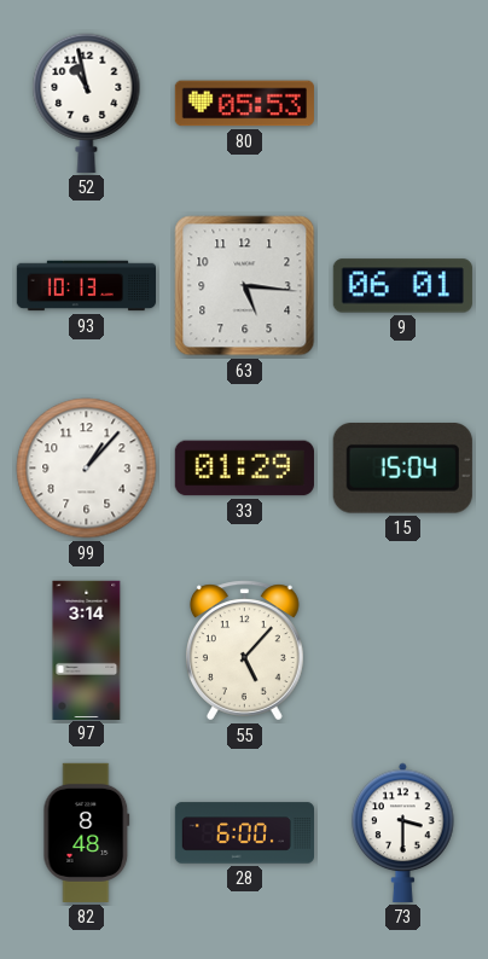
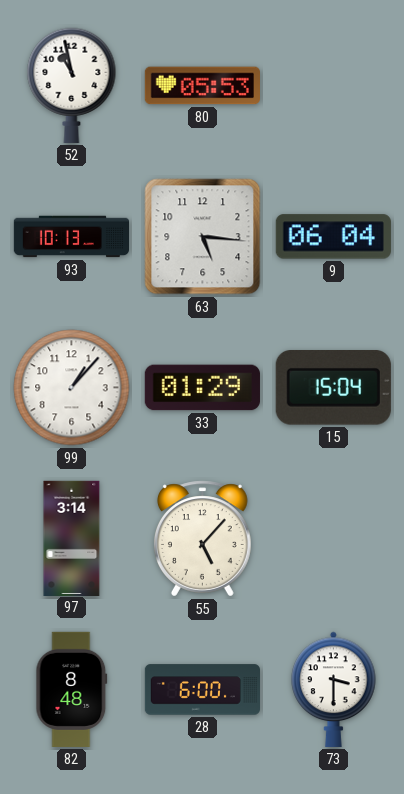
9: 06:01 -> 06:04
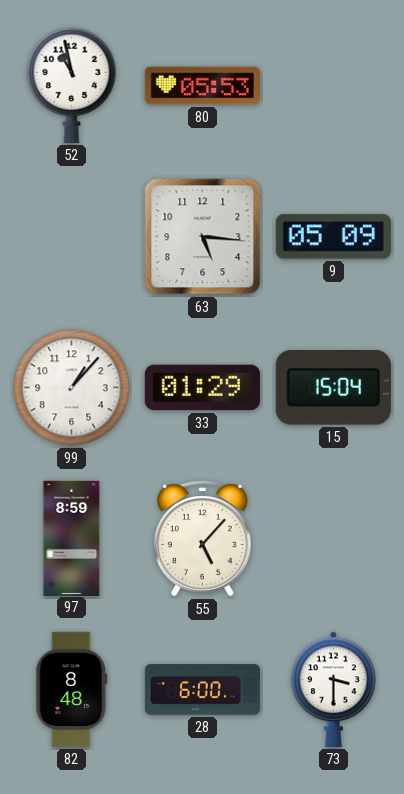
93: 10:13 -> none
9: 06:04 -> 05:09
97: 3:14 -> 8:59
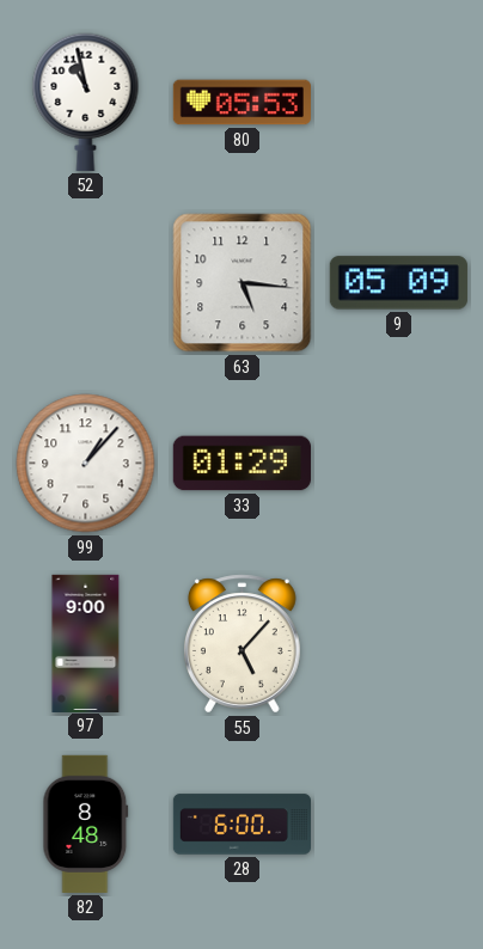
15: 15:04 -> none
97: 8:59 -> 9:00
73: 3:30 -> none
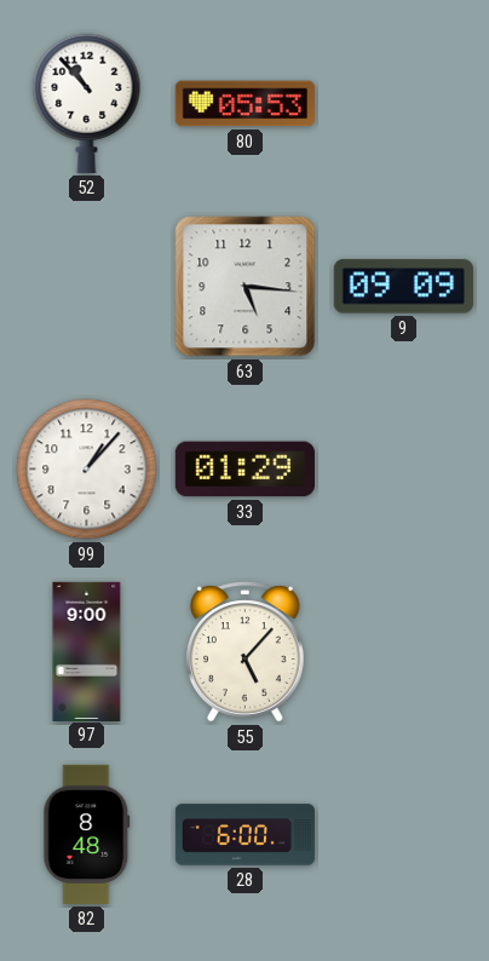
52: 10:58 -> 10:53
9: 05:09 -> 09:09
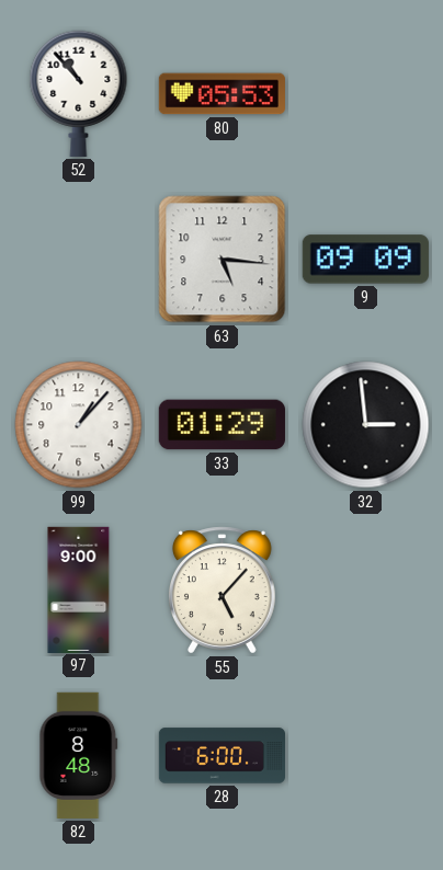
32: none -> 2:59
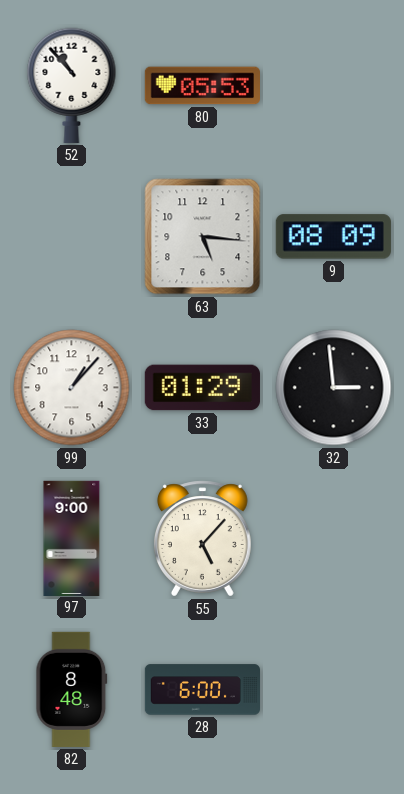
9: 09:09 -> 08:09
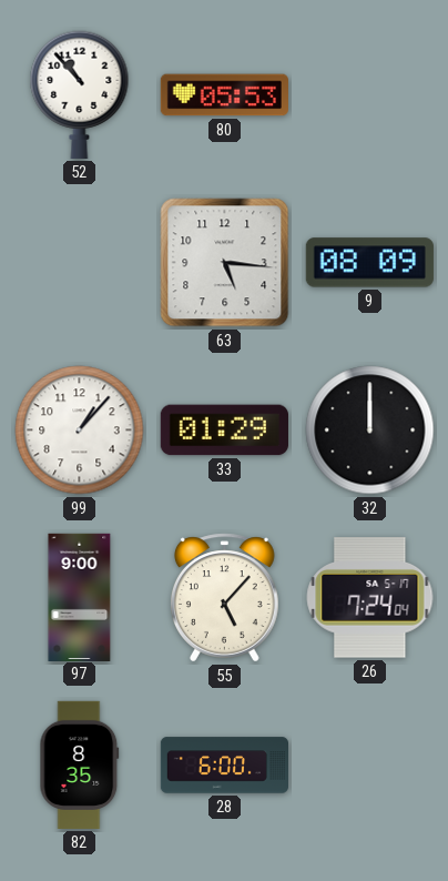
32: 2:59 -> 12:00
26: none -> 7:24
82: 8:48 -> 8:35
